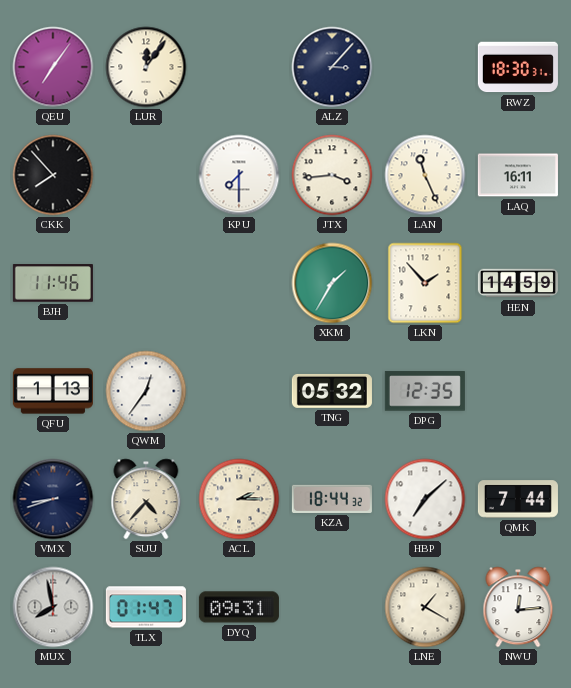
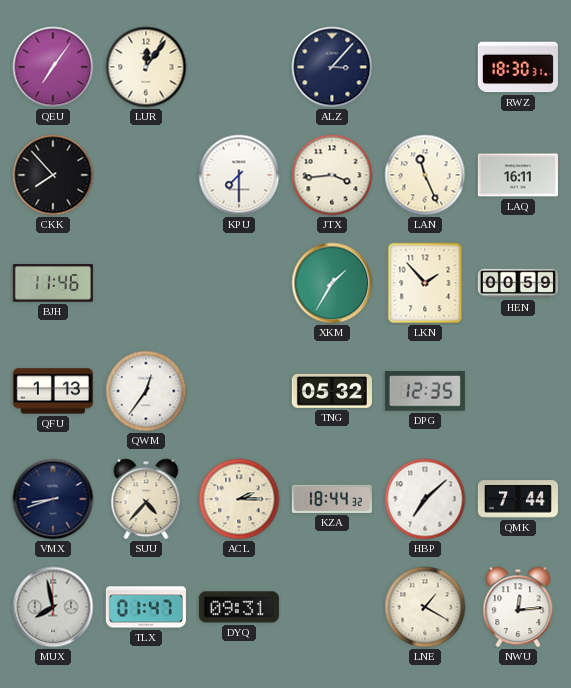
HEN: 14:59 -> 00:59
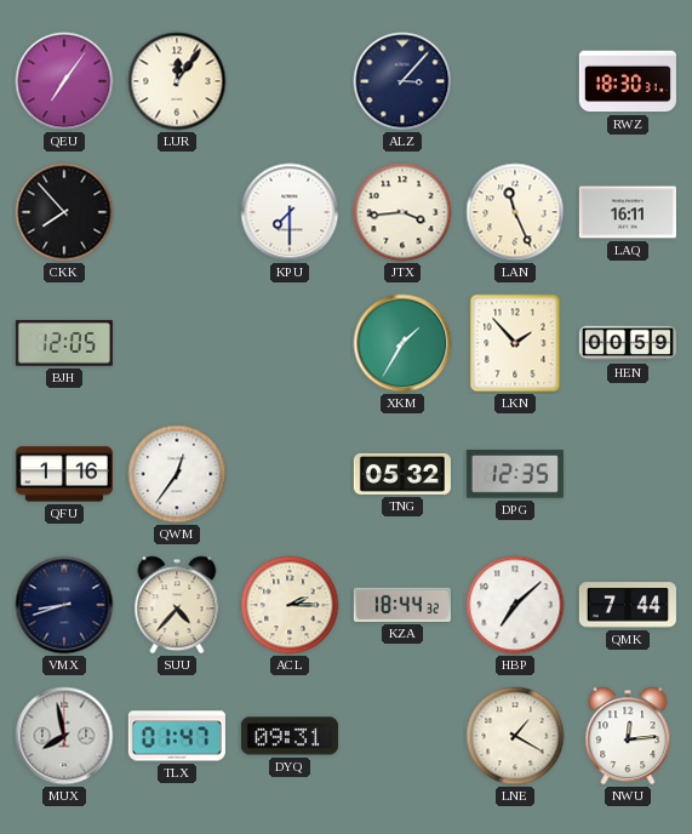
BJH: 11:46 -> 12:05
QFU: 1:13 -> 1:16
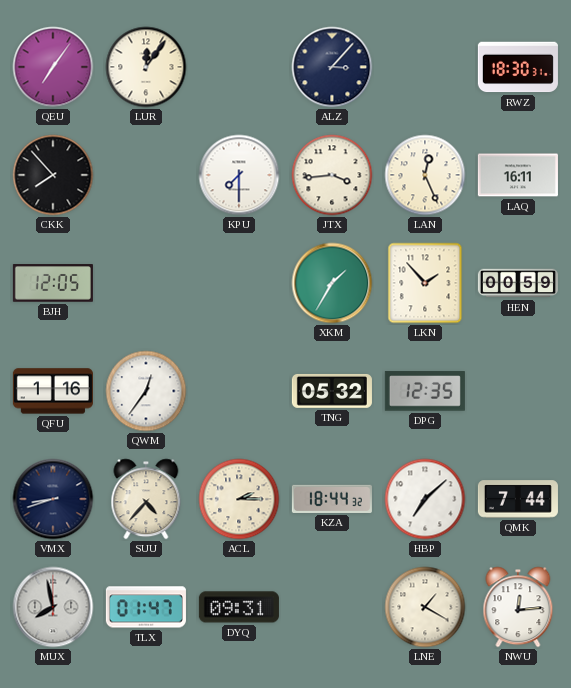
LAN: 11:26 -> 12:26
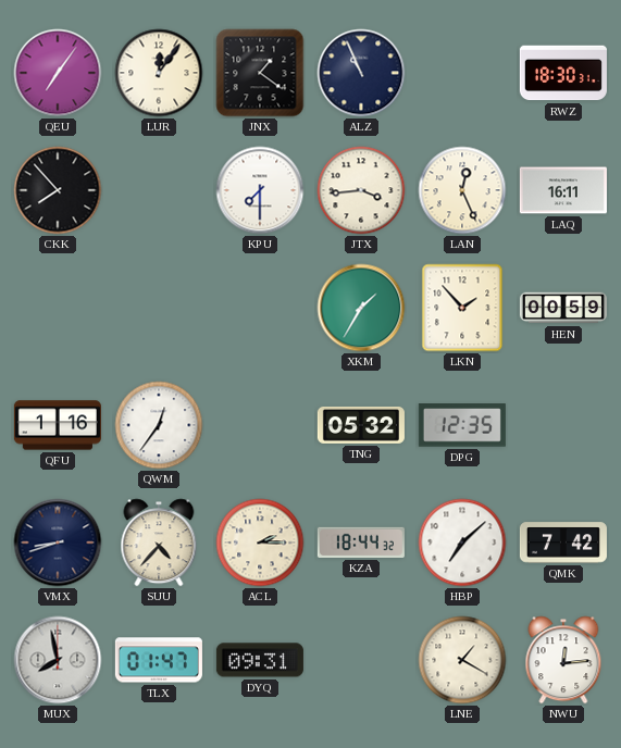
JNX: none -> 1:21
ALZ: 3:07 -> 10:56
BJH: 12:05 -> none
QMK: 7:44 -> 7:42
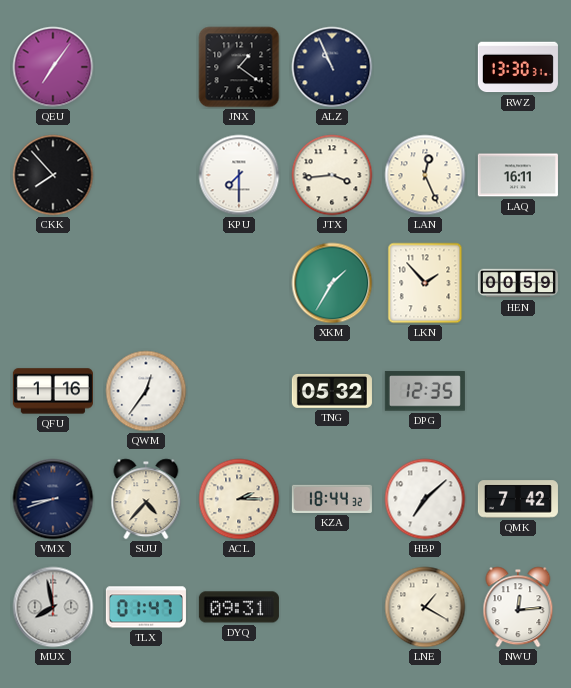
LUR: 12:06 -> none
RWZ: 18:30 -> 13:30
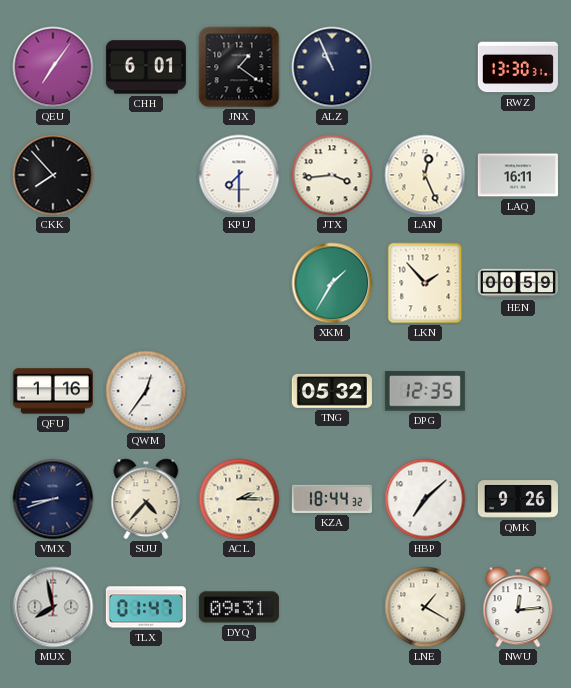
CHH: none -> 6:01
QMK: 7:42 -> 9:26
